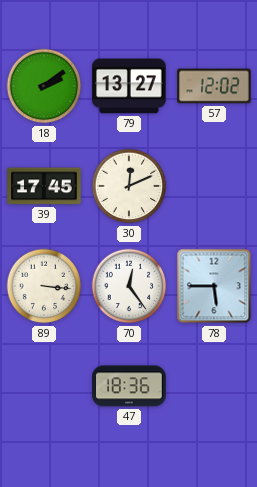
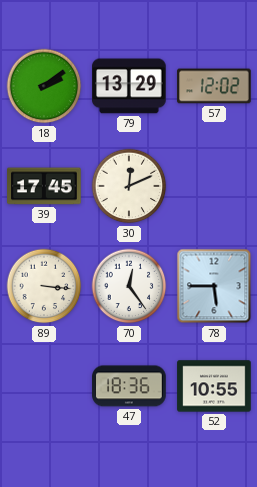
79: 13:27 -> 13:29
52: none -> 10:55
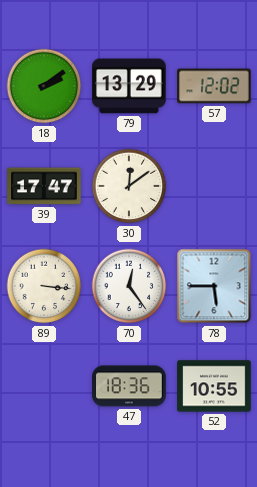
39: 17:45 -> 17:47
30: 12:11 -> 12:09
